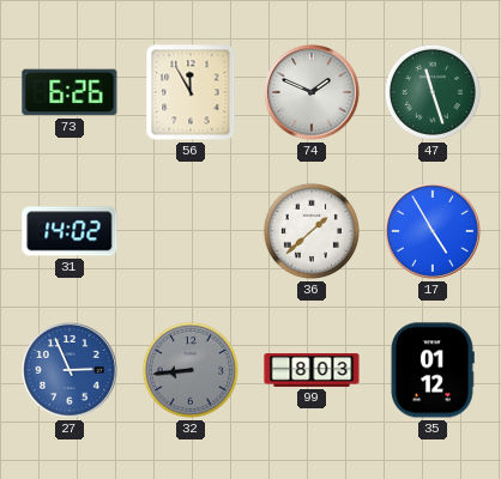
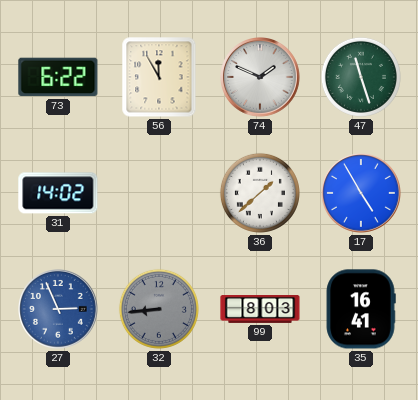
73: 6:26 -> 6:22
35: 01:12 -> 16:41
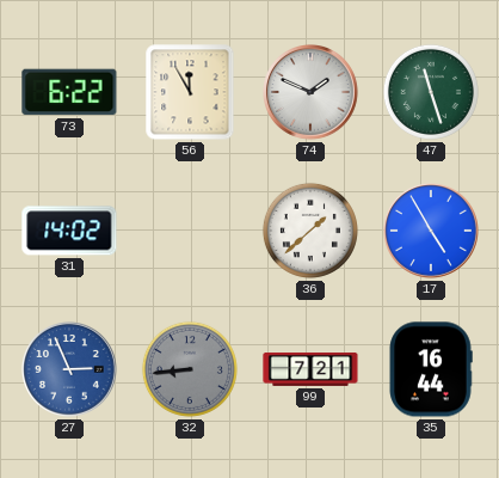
99: 8:03 -> 7:21
35: 16:41 -> 16:44
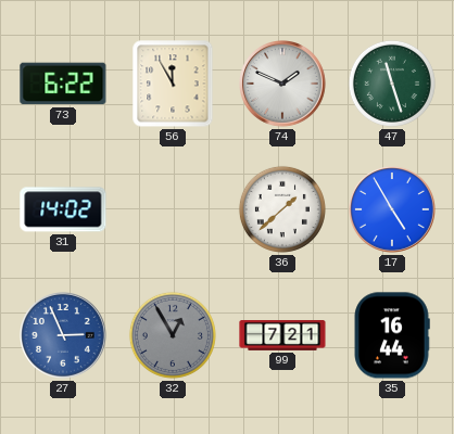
32: 8:44 -> 12:55
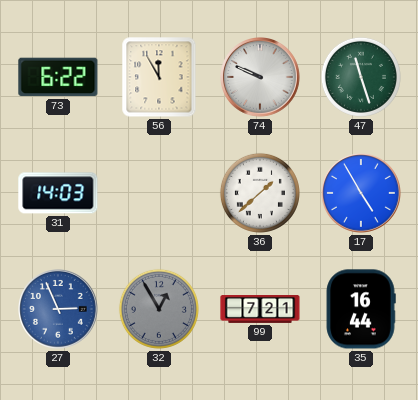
74: 1:49 -> 9:49
31: 14:02 -> 14:03
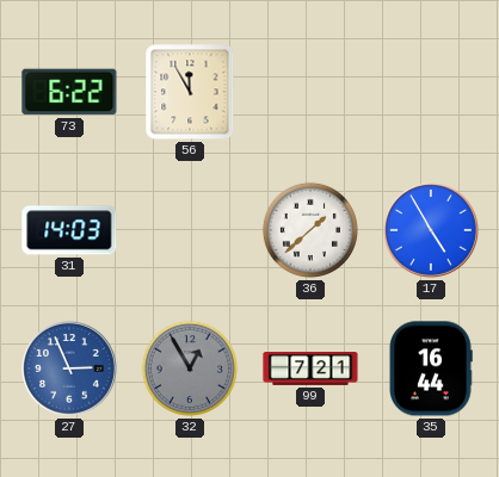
74: 9:49 -> none
47: 11:27 -> none
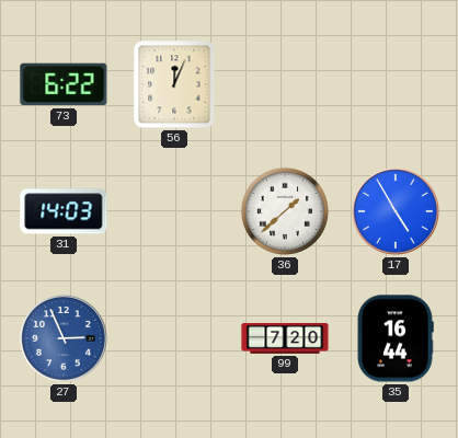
56: 11:55 -> 12:04
32: 12:55 -> none
99: 7:21 -> 7:20
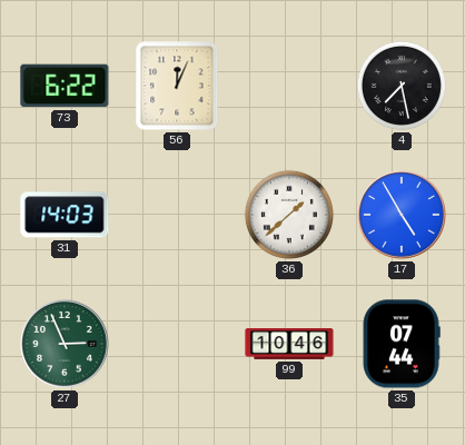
4: none -> 7:28
27 dial: blue -> green
99: 7:20 -> 10:46
35: 16:44 -> 07:44
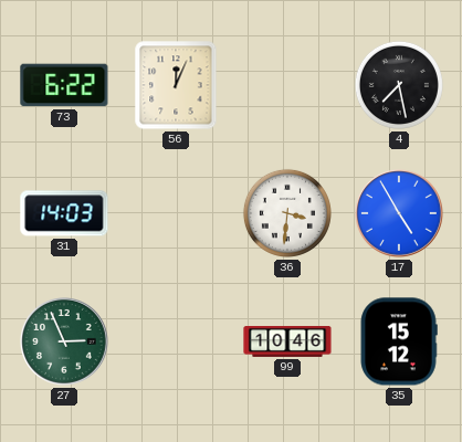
36: 1:38 -> 3:31
35: 07:44 -> 15:12
